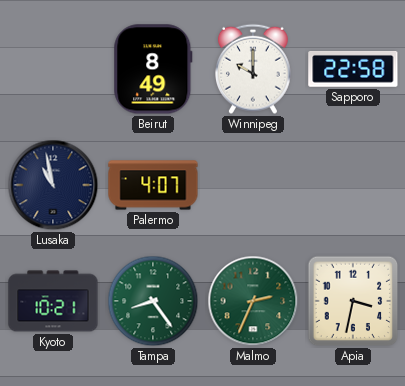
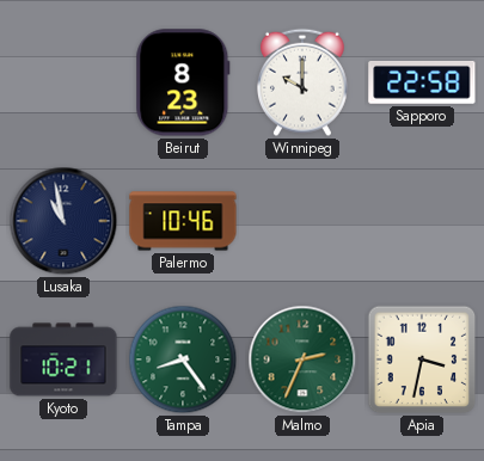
Beirut: 8:49 -> 8:23
Palermo: 4:07 -> 10:46
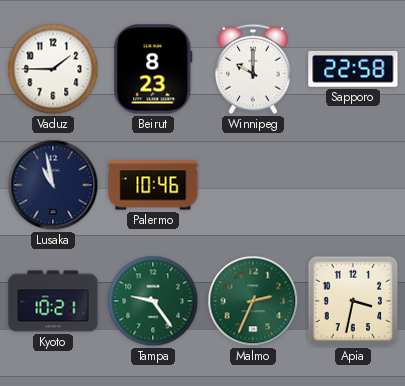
Vaduz: none -> 1:45
Tampa: 8:24 -> 9:24
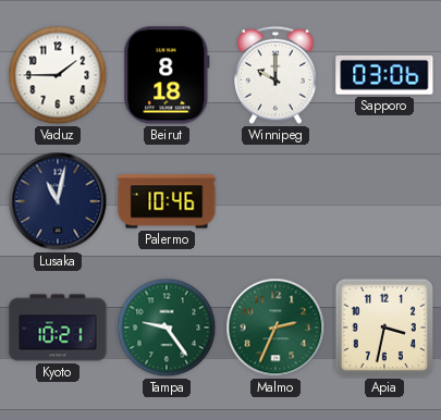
Beirut: 8:23 -> 8:18
Sapporo: 22:58 -> 03:06
Lusaka: 10:58 -> 11:02
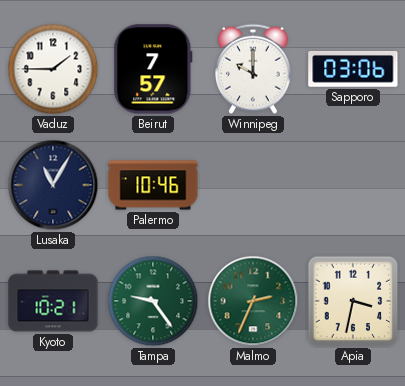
Beirut: 8:18 -> 7:57
Lusaka: 11:02 -> 11:05
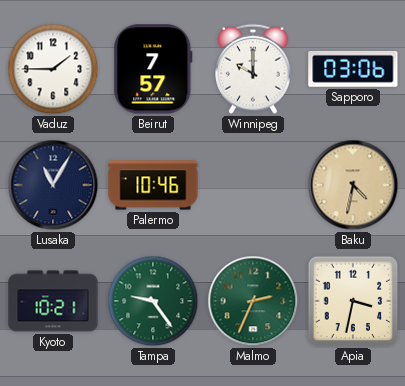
Baku: none -> 4:32
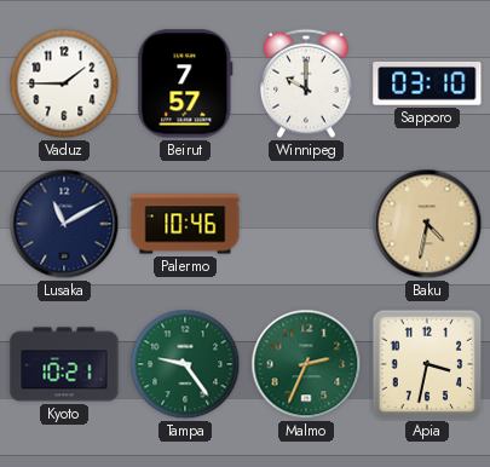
Sapporo: 03:06 -> 03:10
Lusaka: 11:05 -> 11:10
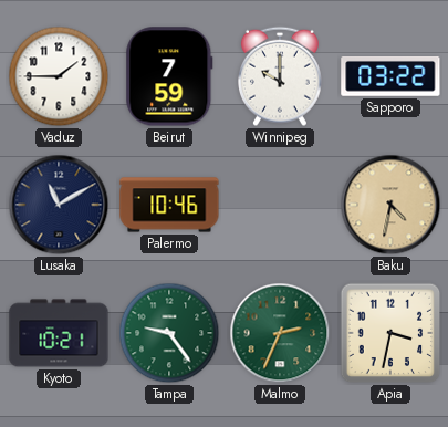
Beirut: 7:57 -> 7:59
Sapporo: 03:10 -> 03:22
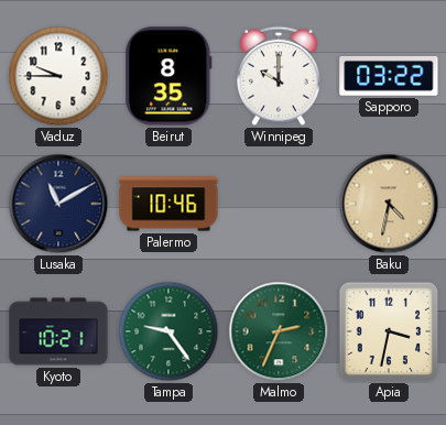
Vaduz: 1:45 -> 9:45
Beirut: 7:59 -> 8:35
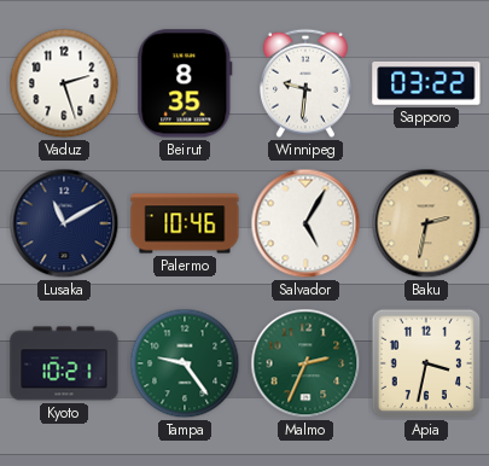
Vaduz: 9:45 -> 2:27
Winnipeg: 10:00 -> 9:31
Salvador: none -> 5:05
Baku: 4:32 -> 2:32
